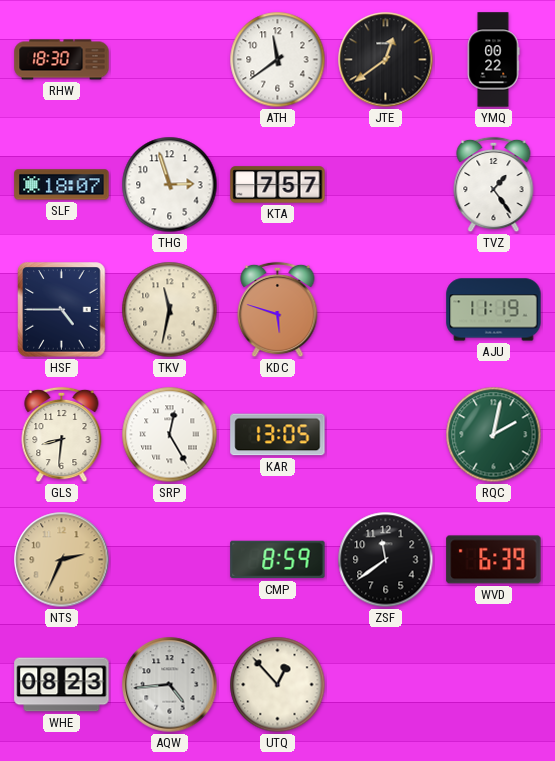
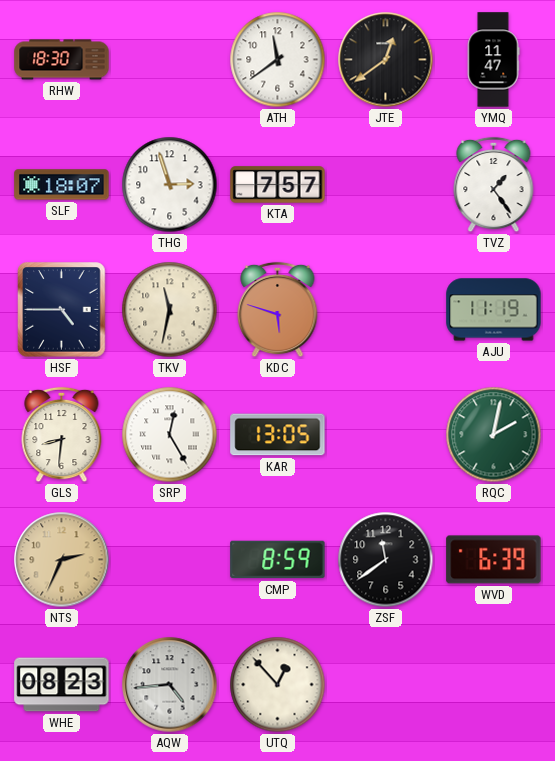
YMQ: 00:22 -> 11:47
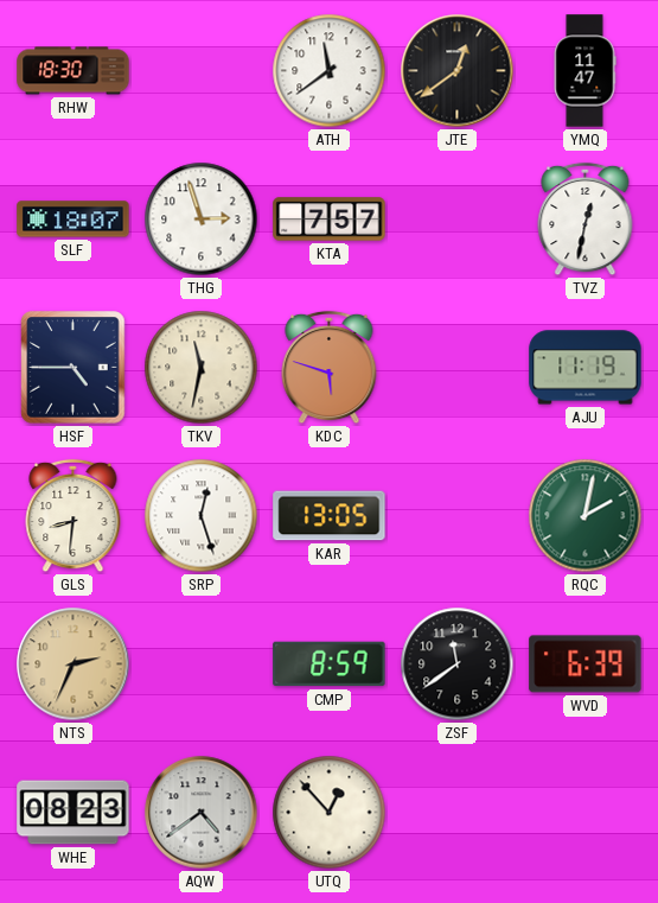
TVZ: 1:24 -> 12:32
SRP: 12:25 -> 12:27
AQW: 4:44 -> 4:39
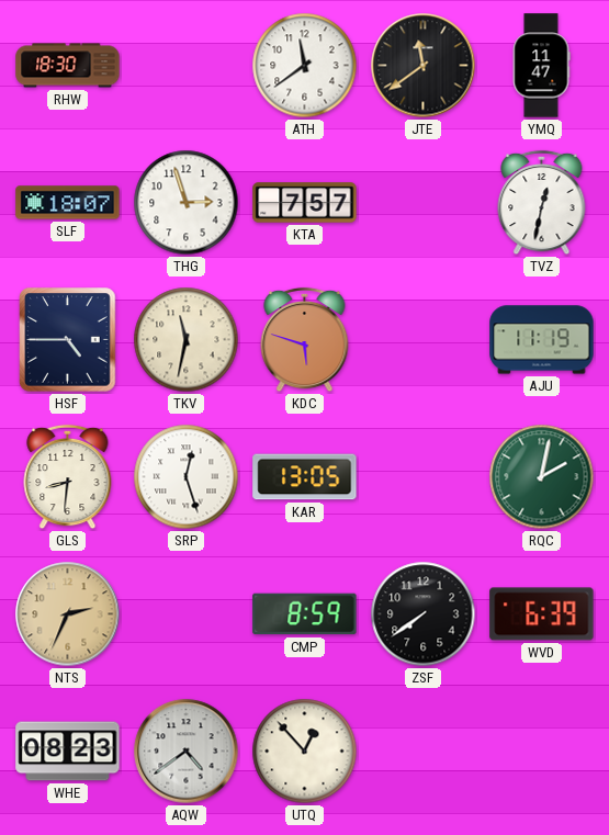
JTE: 12:39 -> 11:39
ZSF: 11:39 -> 7:39
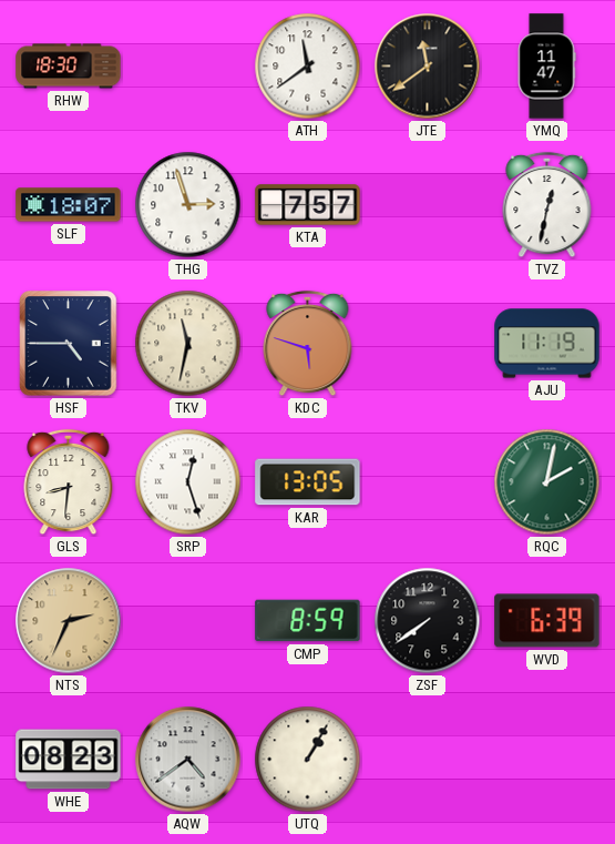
UTQ: 12:53 -> 1:05
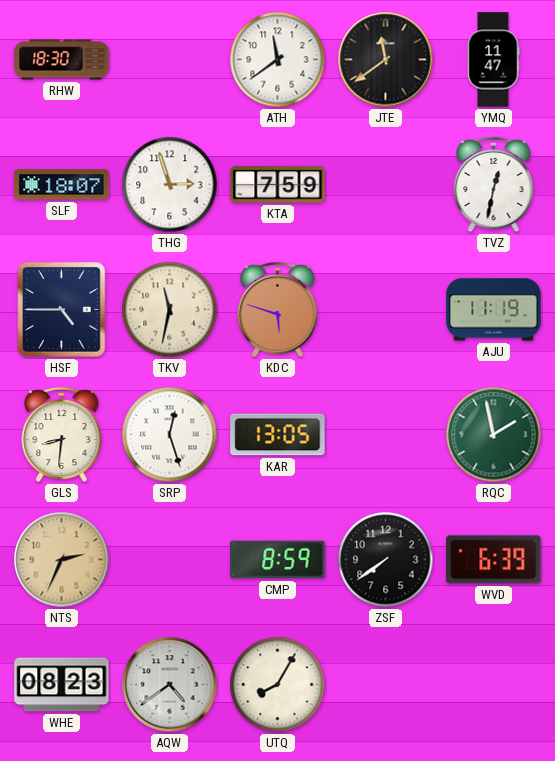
KTA: 7:57 -> 7:59
RQC: 2:02 -> 1:58
UTQ: 1:05 -> 8:05
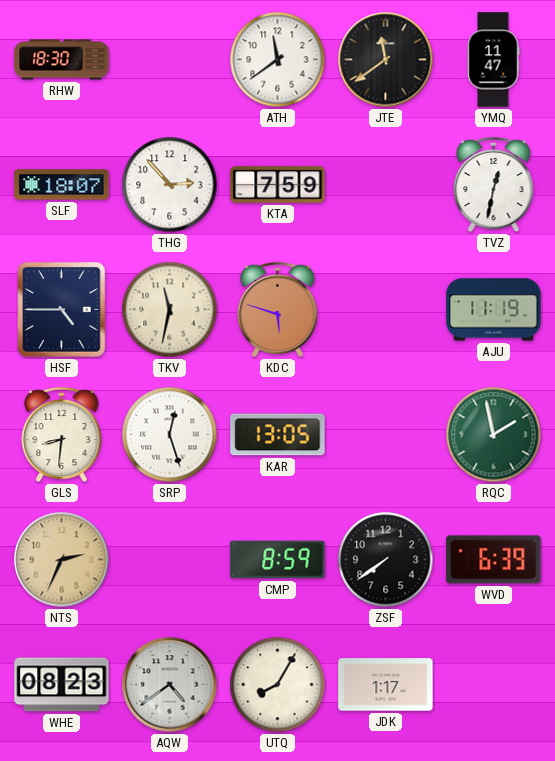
THG: 2:57 -> 2:53
JDK: none -> 1:17
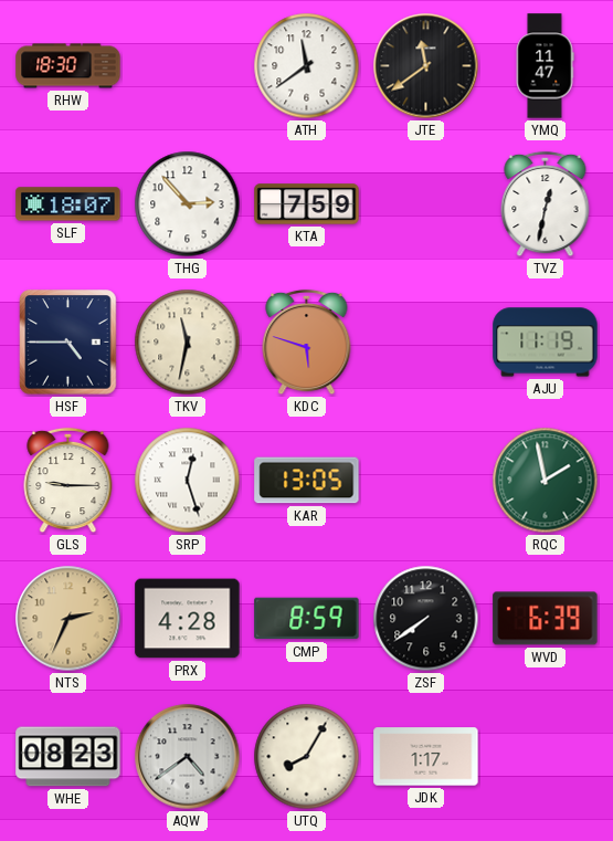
GLS: 8:31 -> 9:15
PRX: none -> 4:28
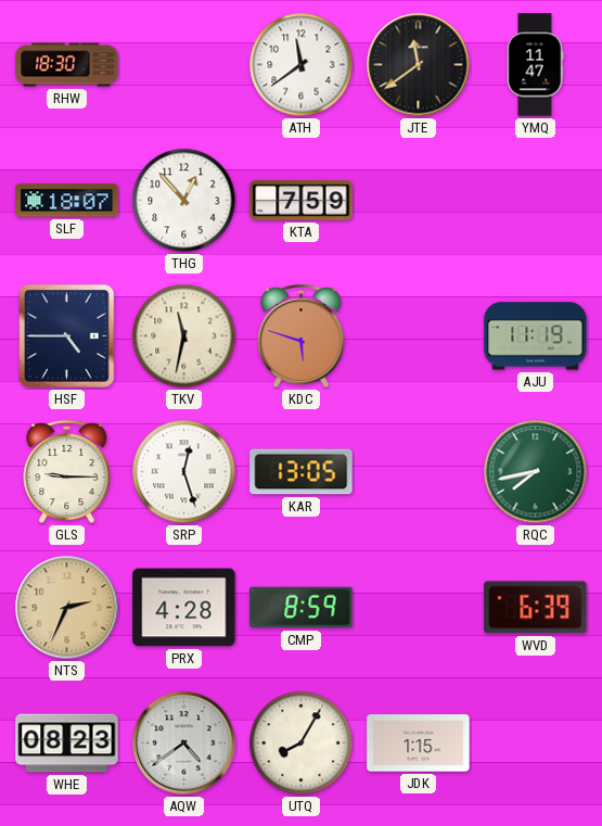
THG: 2:53 -> 12:53
TVZ: 12:32 -> none
RQC: 1:58 -> 7:43
ZSF: 7:39 -> none
JDK: 1:17 -> 1:15
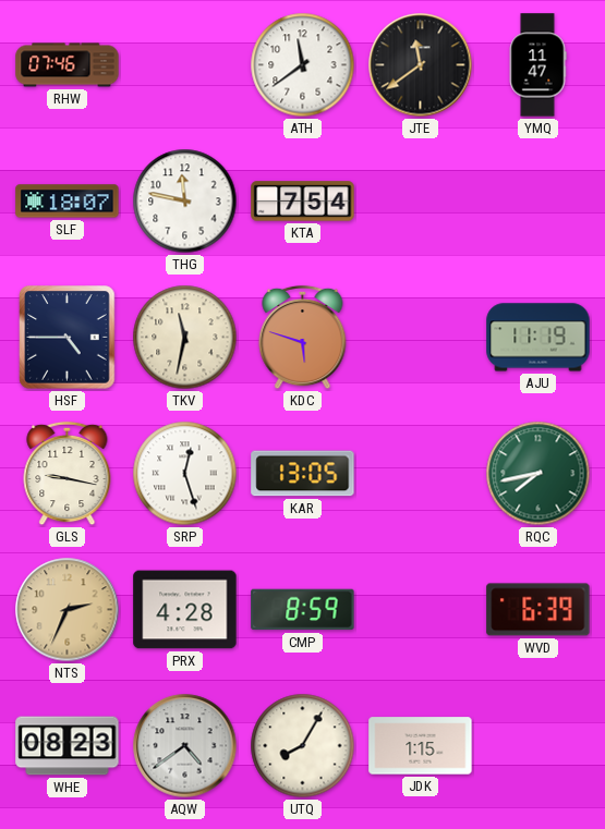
RHW: 18:30 -> 07:46
THG: 12:53 -> 11:47
KTA: 7:59 -> 7:54
GLS: 9:15 -> 9:17
